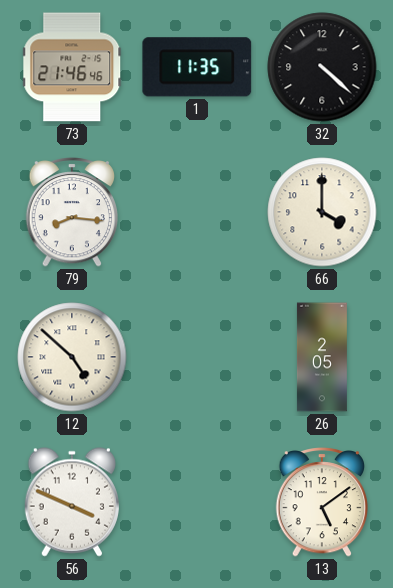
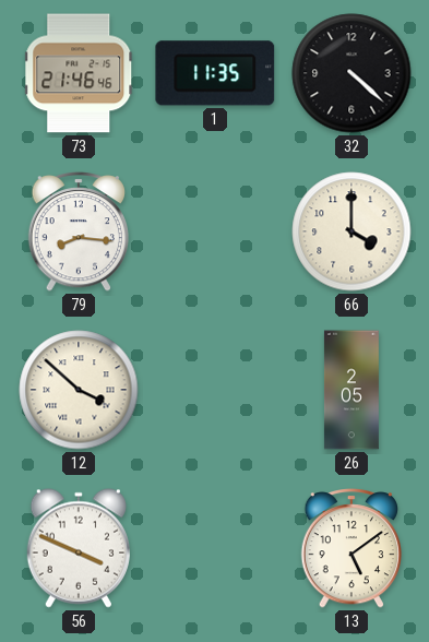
12: 4:52 -> 3:52
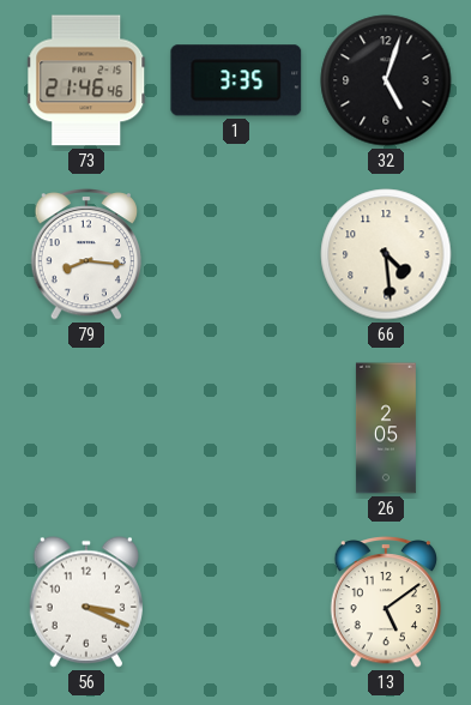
1: 11:35 -> 3:35
32: 4:22 -> 5:03
66: 4:00 -> 4:29
12: 3:52 -> none
56: 3:49 -> 3:19
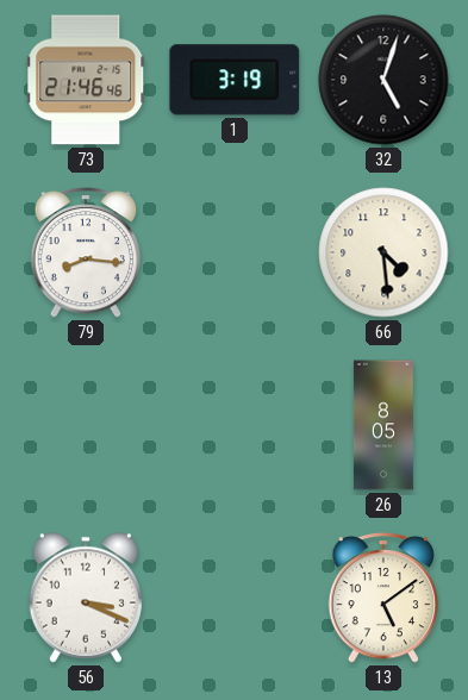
1: 3:35 -> 3:19
26: 2:05 -> 8:05
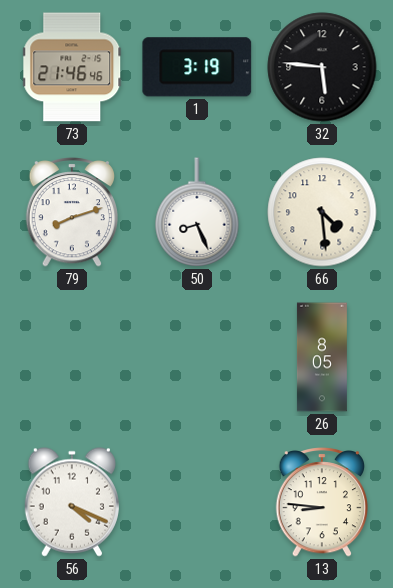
32: 5:03 -> 5:46
79: 8:16 -> 8:12
50: none -> 8:26
56: 3:19 -> 4:19
13: 5:09 -> 8:46
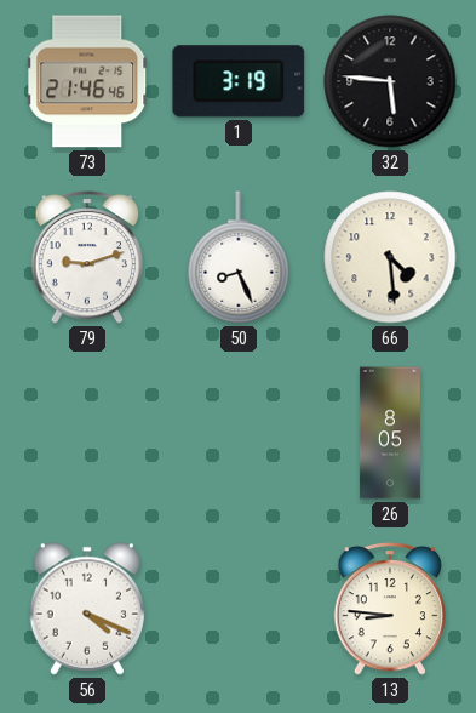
79: 8:12 -> 9:12
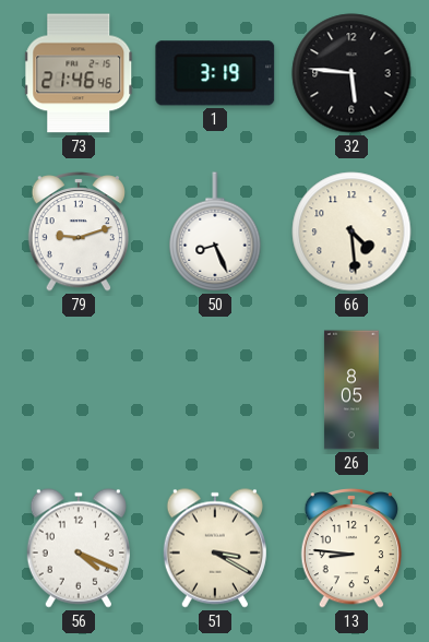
51: none -> 3:20
